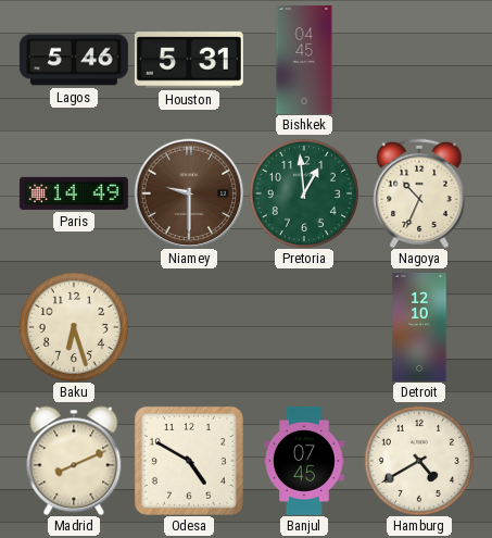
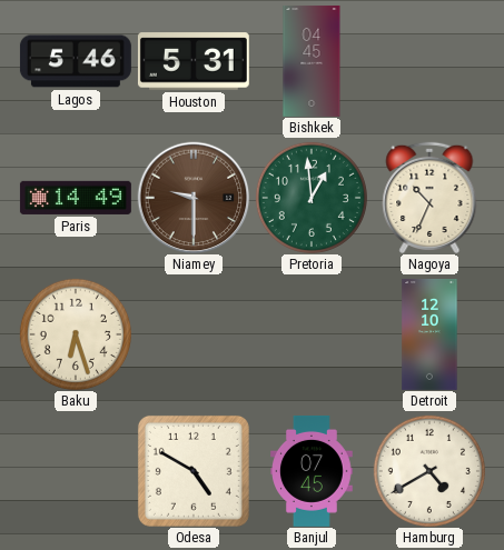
Madrid: 8:11 -> none
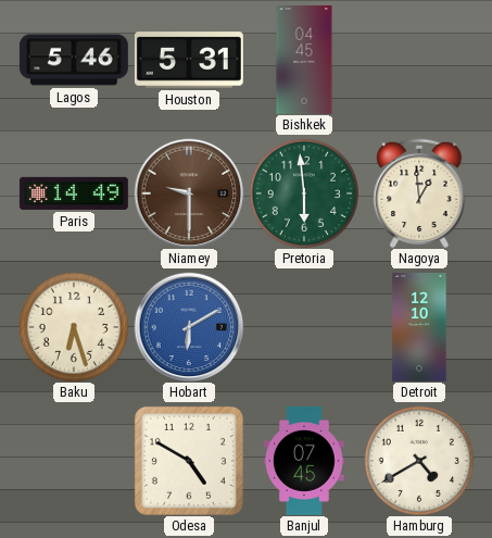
Pretoria: 12:59 -> 5:59
Nagoya: 10:34 -> 12:59
Hobart: none -> 6:10
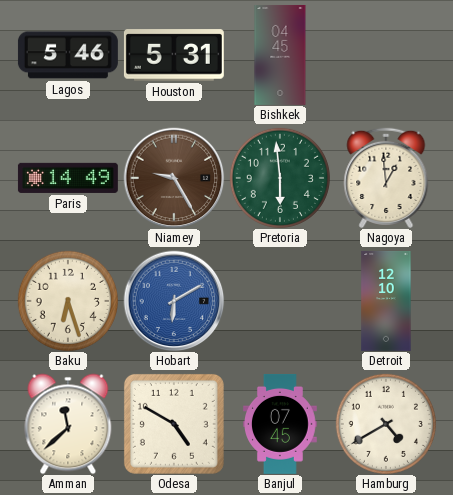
Niamey: 9:30 -> 9:25
Amman: none -> 11:38
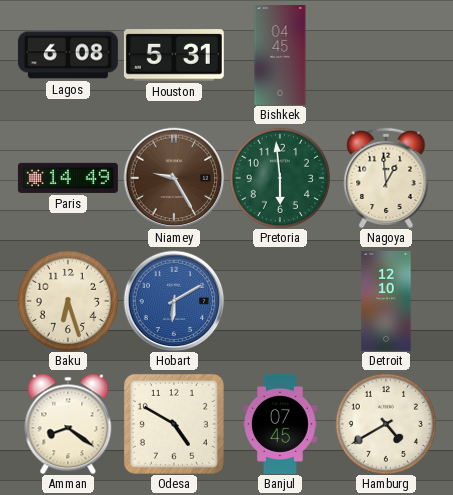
Lagos: 5:46 -> 6:08
Amman: 11:38 -> 8:21
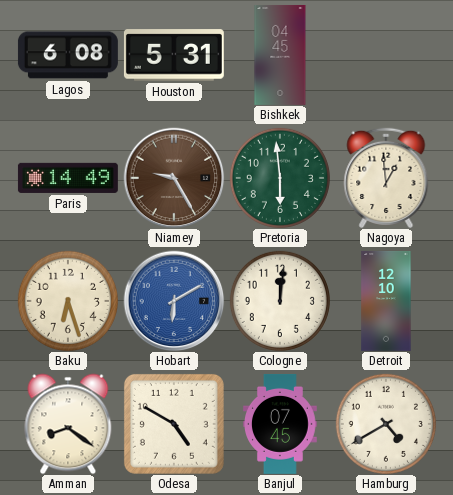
Cologne: none -> 12:01
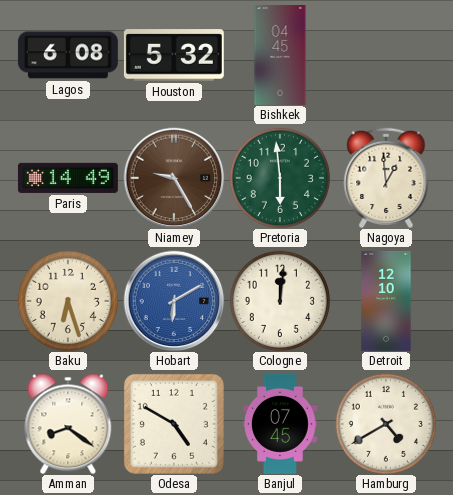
Houston: 5:31 -> 5:32
